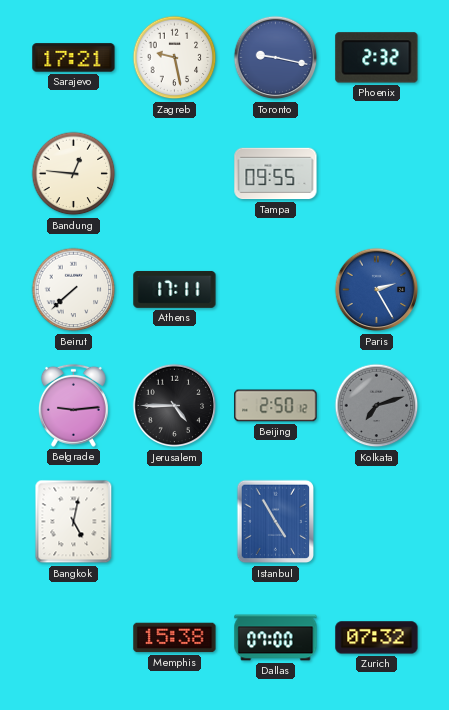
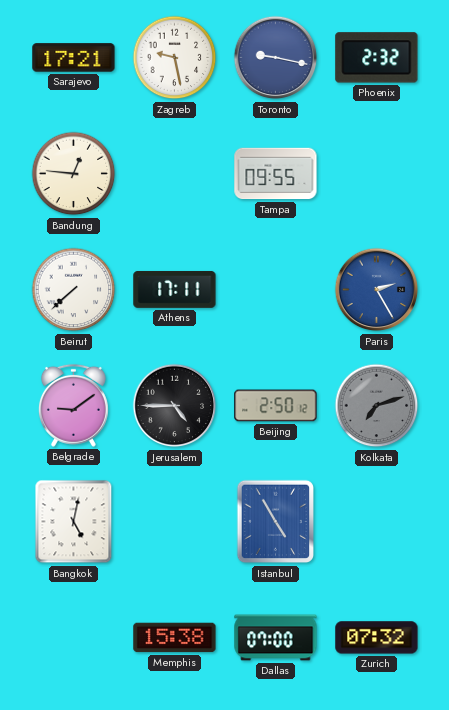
Belgrade: 9:14 -> 9:09
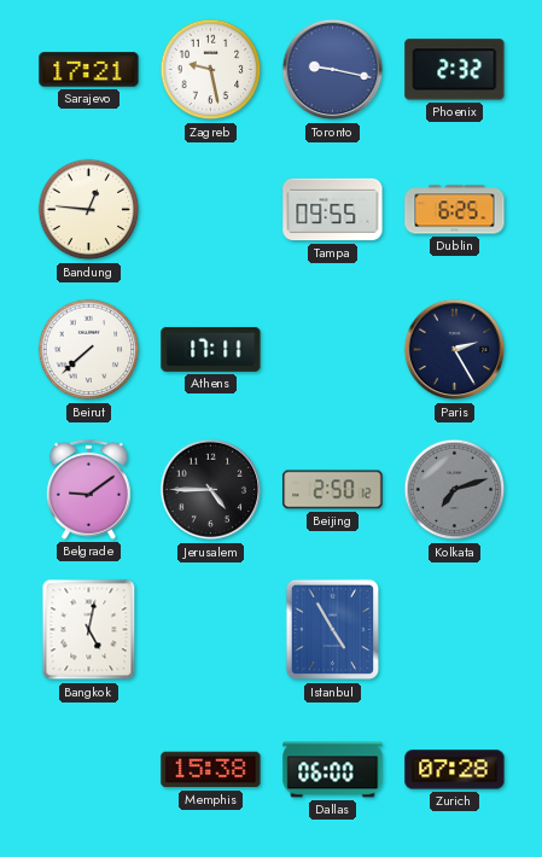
Dublin: none -> 6:25
Paris dial: blue -> navy
Dallas: 07:00 -> 06:00
Zurich: 07:32 -> 07:28
